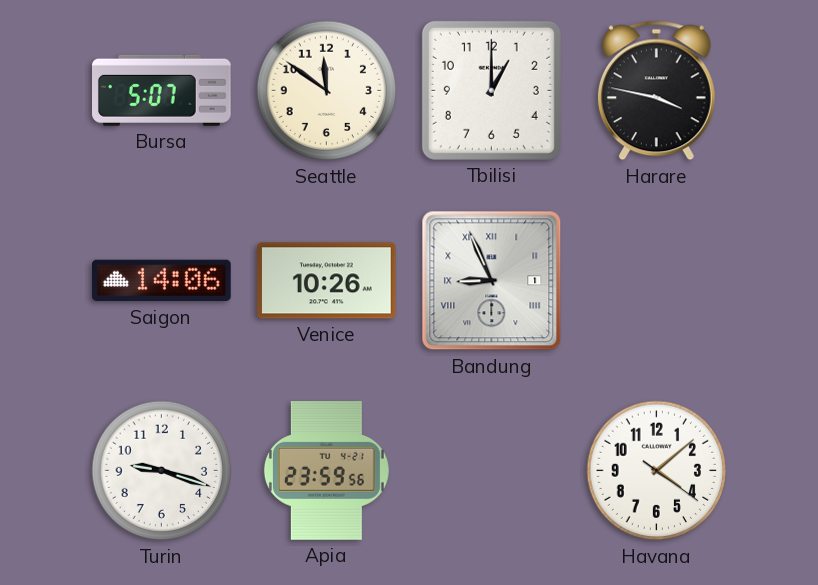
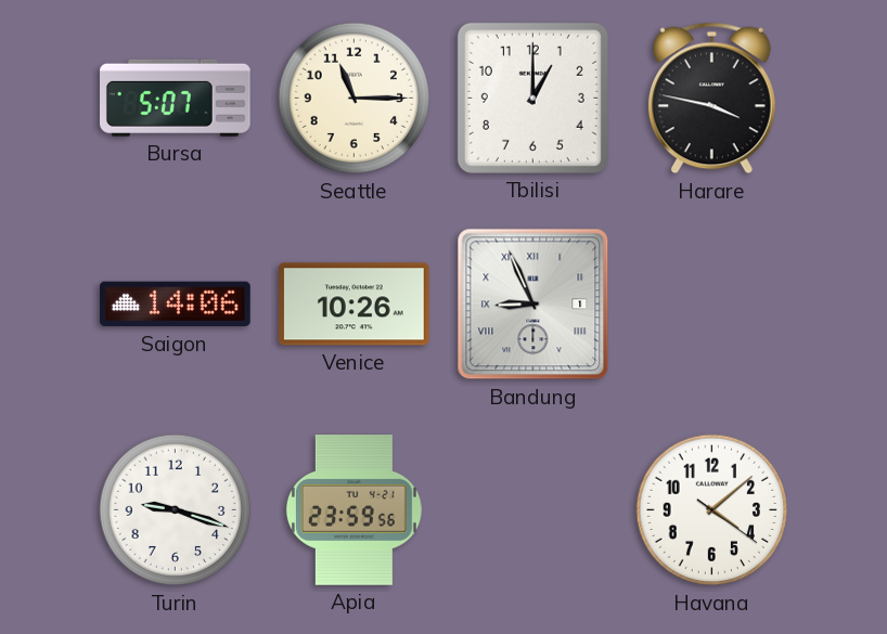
Seattle: 11:51 -> 11:15
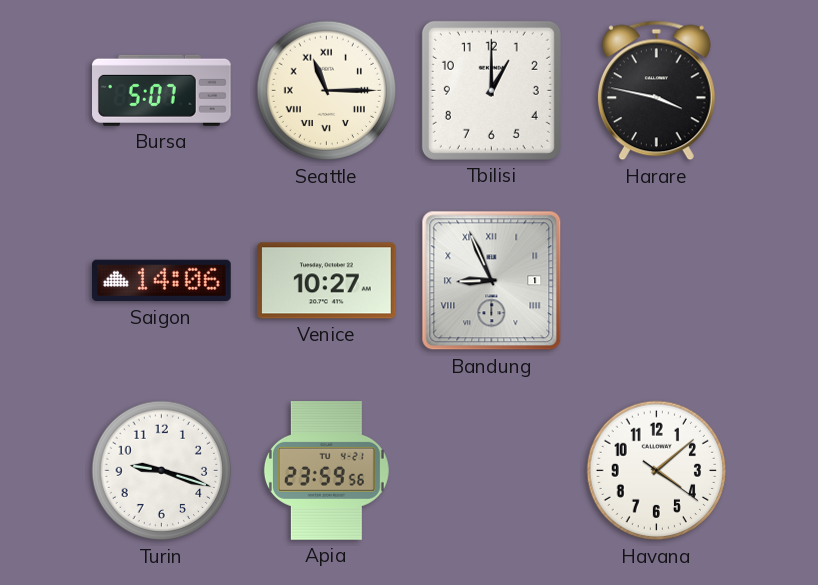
Seattle numerals: Arabic -> Roman
Venice: 10:26 -> 10:27
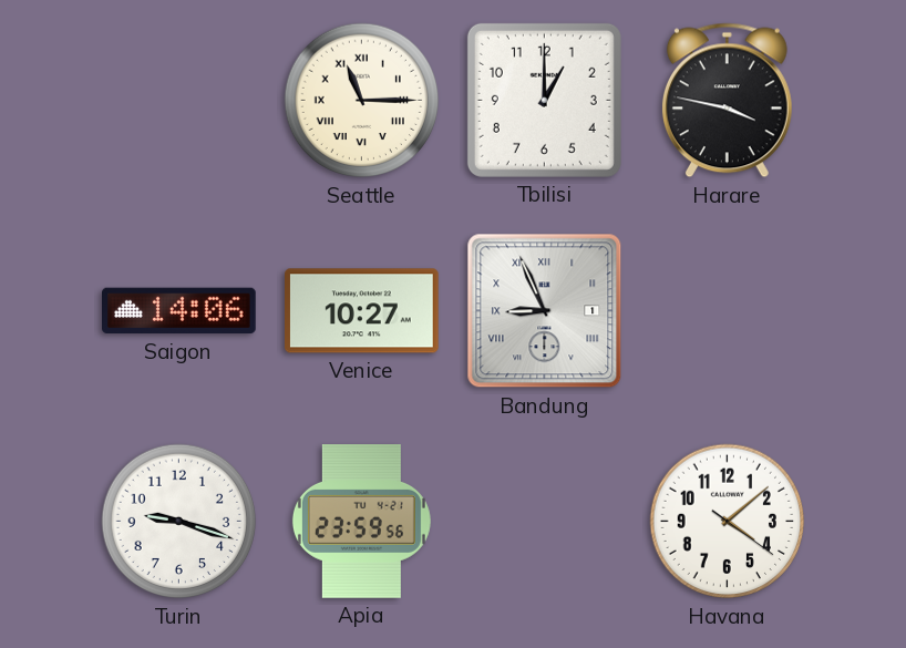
Bursa: 5:07 -> none
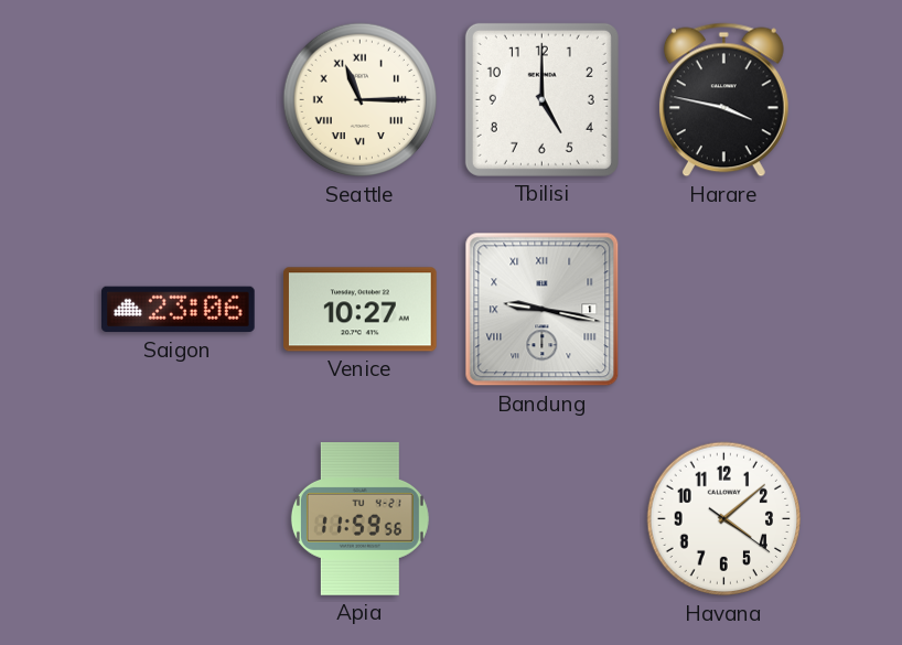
Tbilisi: 1:00 -> 5:00
Saigon: 14:06 -> 23:06
Bandung: 8:56 -> 9:17
Turin: 9:18 -> none
Apia: 23:59 -> 11:59
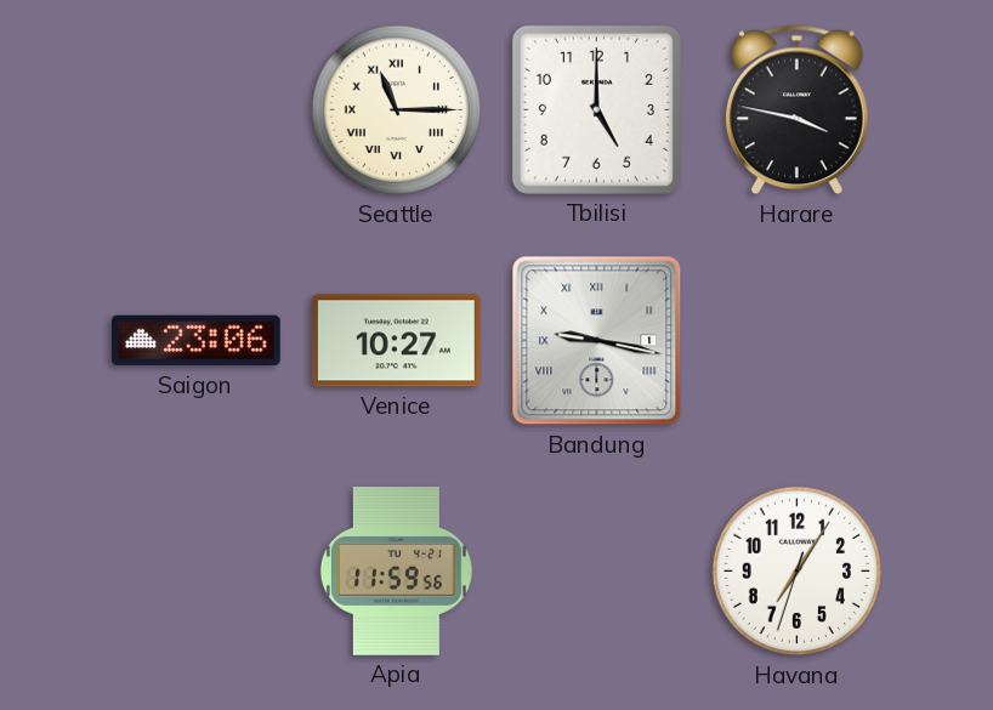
Havana: 4:08 -> 7:05
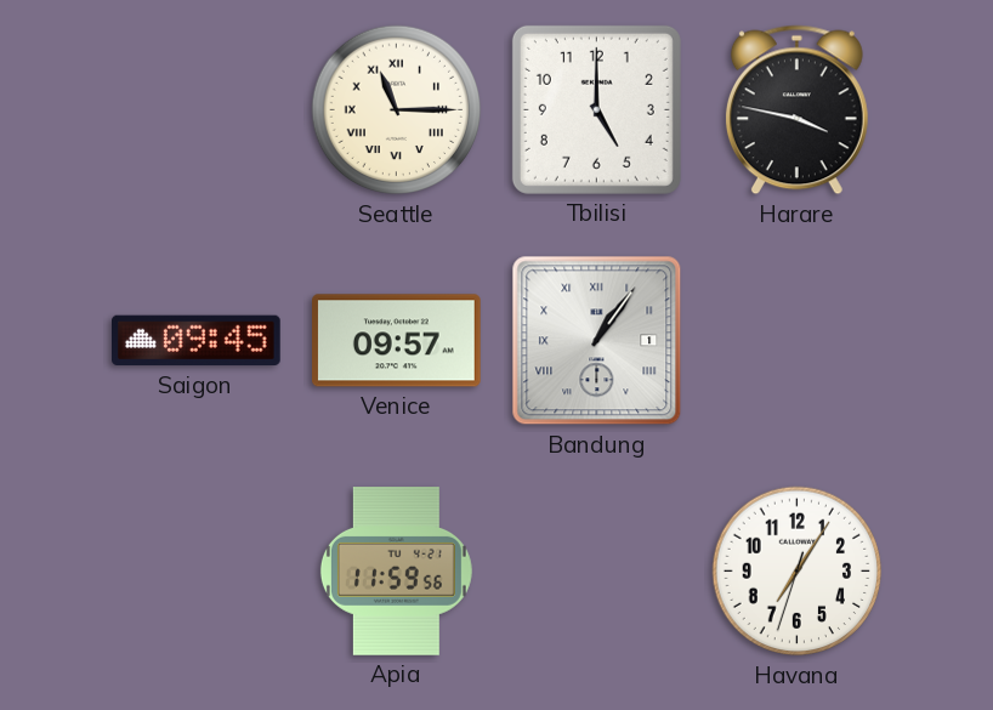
Saigon: 23:06 -> 09:45
Venice: 10:27 -> 09:57
Bandung: 9:17 -> 1:06
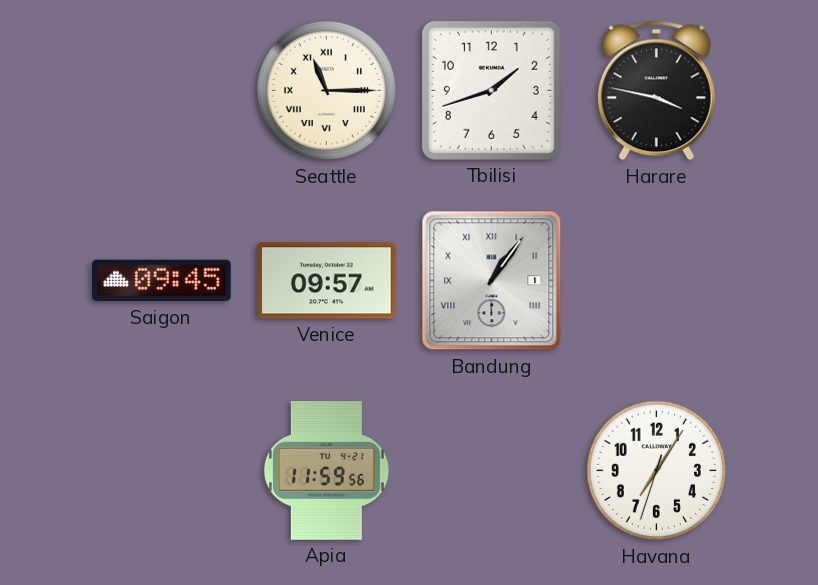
Tbilisi: 5:00 -> 1:42
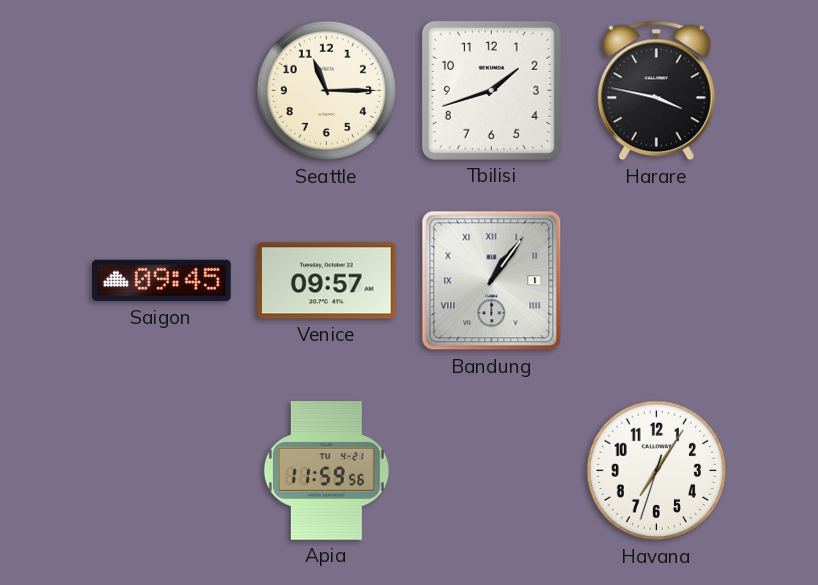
Seattle numerals: Roman -> Arabic
